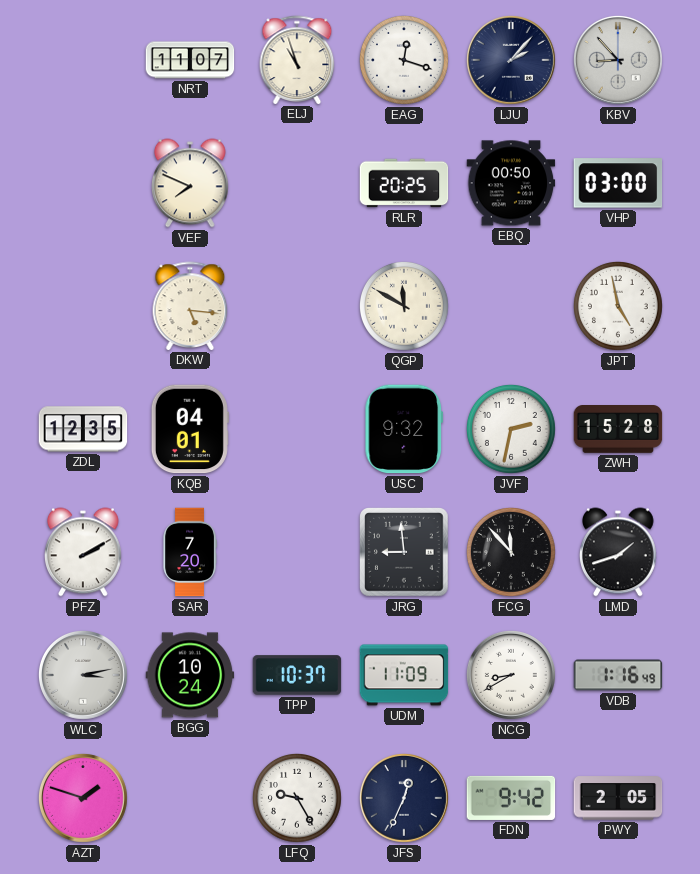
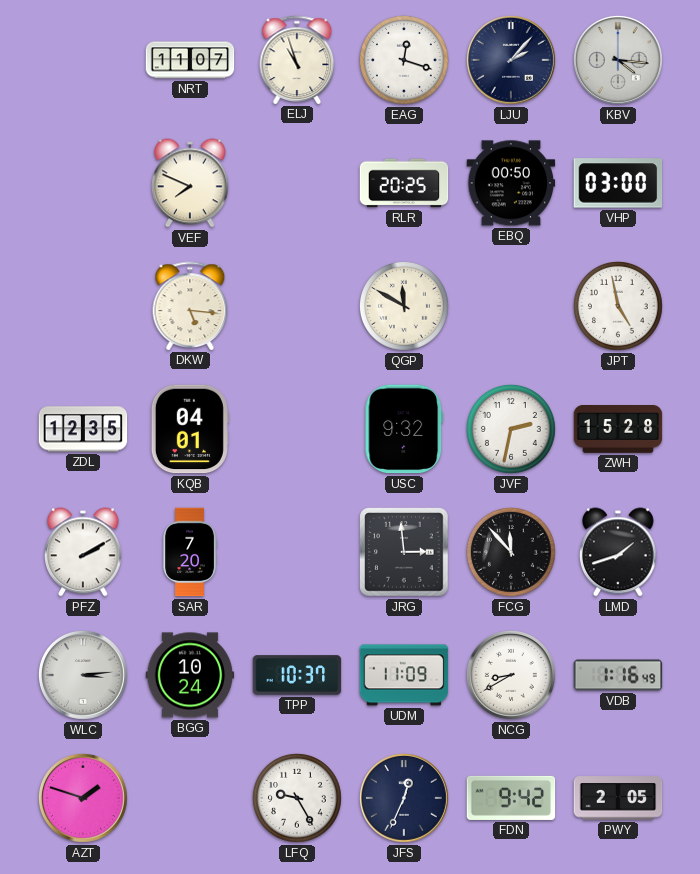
KBV: 8:53 -> 4:16
JRG: 8:59 -> 2:59
WLC: 3:13 -> 3:14
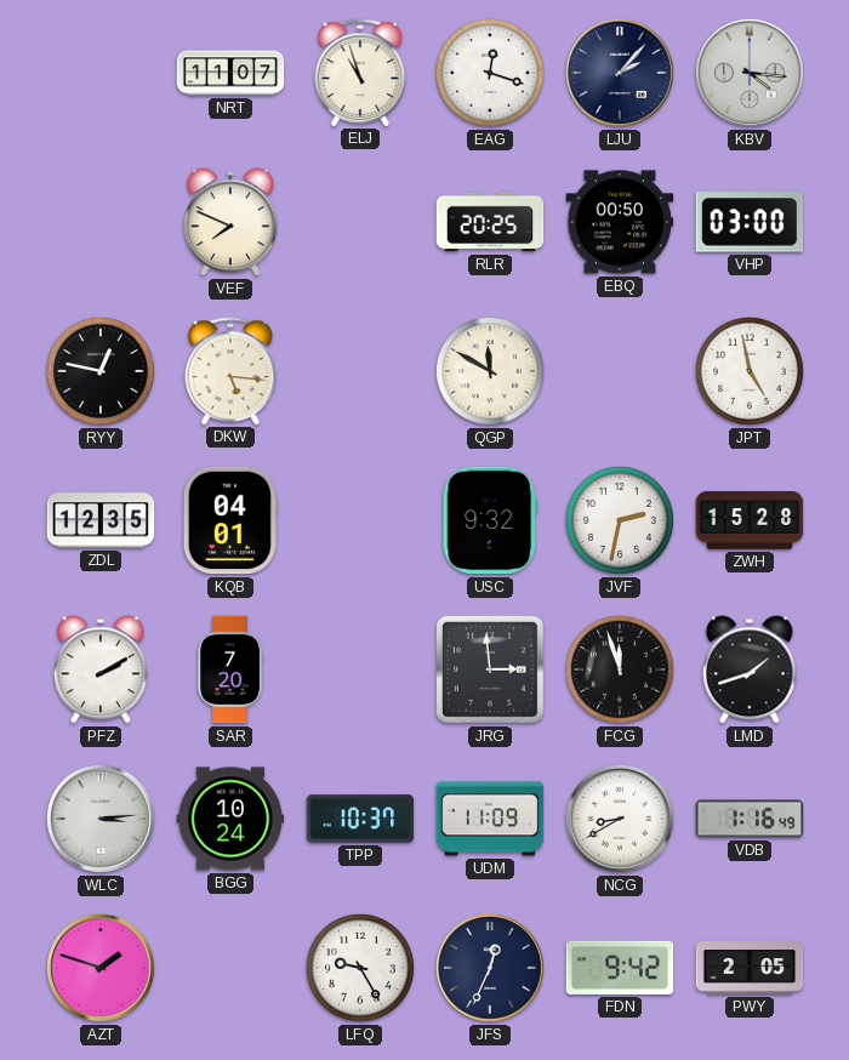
RYY: none -> 12:47
FCG: 11:53 -> 11:57
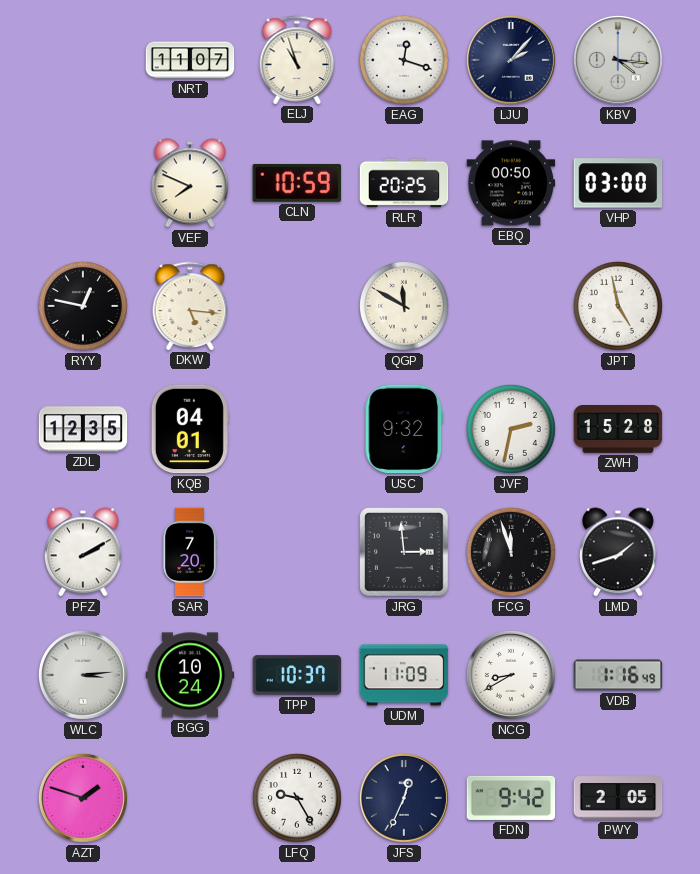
CLN: none -> 10:59
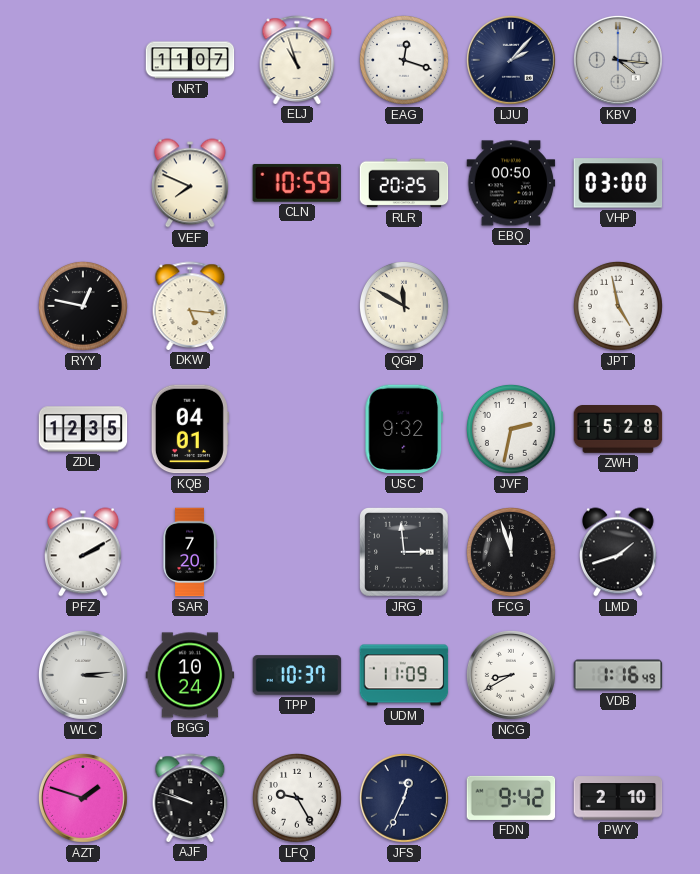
AJF: none -> 9:48
PWY: 2:05 -> 2:10
